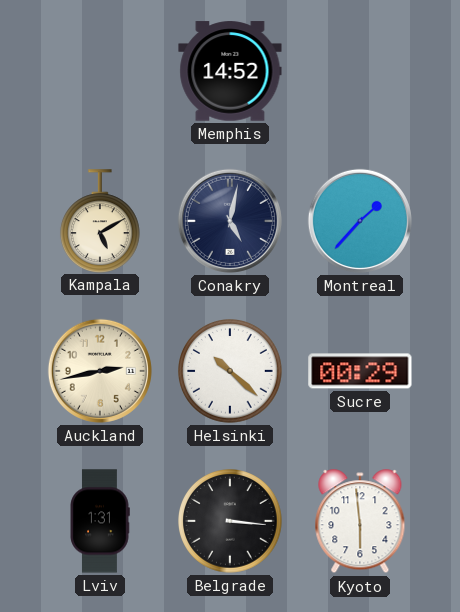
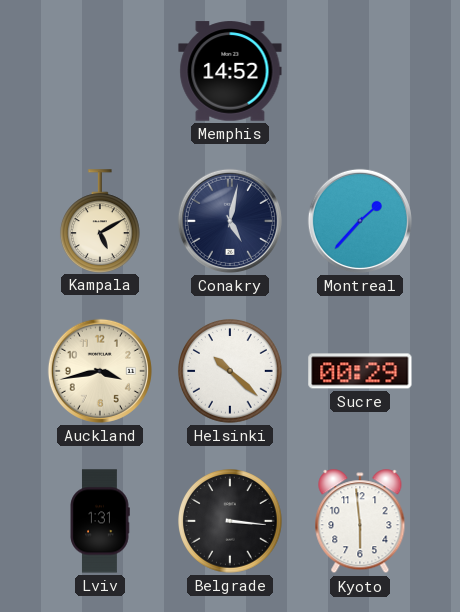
Auckland: 2:43 -> 3:43
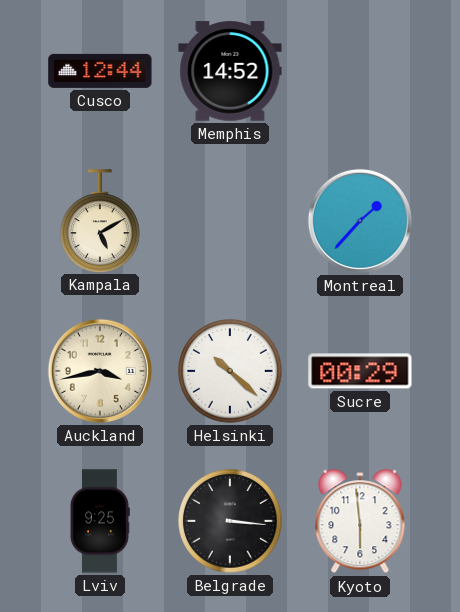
Cusco: none -> 12:44
Conakry: 5:02 -> none
Lviv: 1:31 -> 9:25
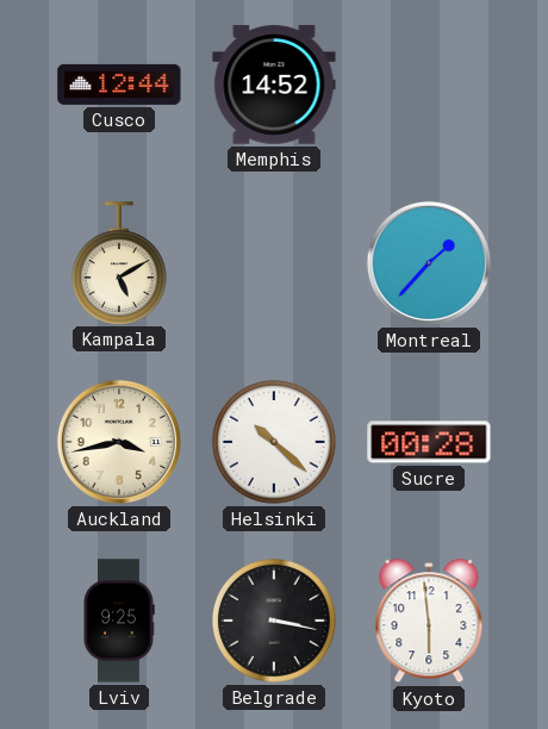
Sucre: 00:29 -> 00:28
Belgrade: 3:16 -> 3:17
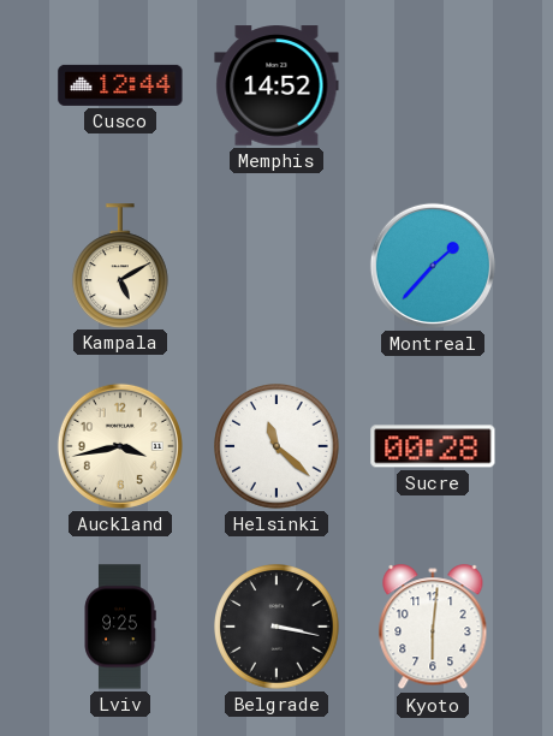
Helsinki: 10:22 -> 11:22
Kyoto: 5:59 -> 6:01
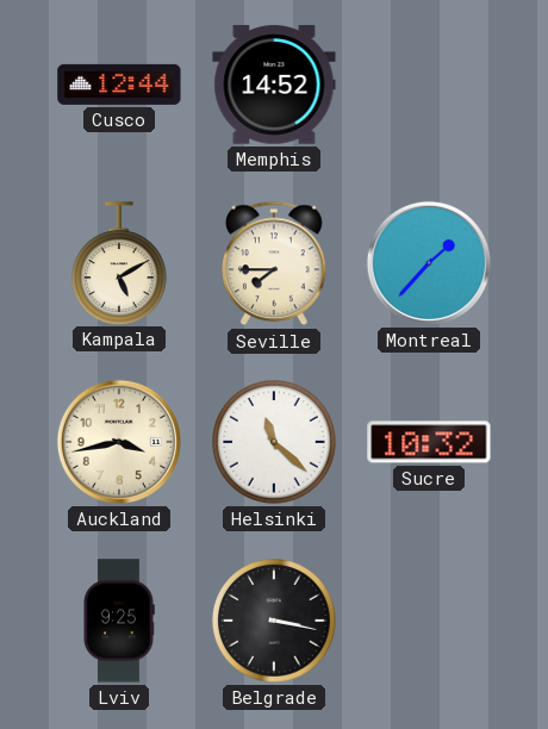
Seville: none -> 7:45
Sucre: 00:28 -> 10:32
Kyoto: 6:01 -> none
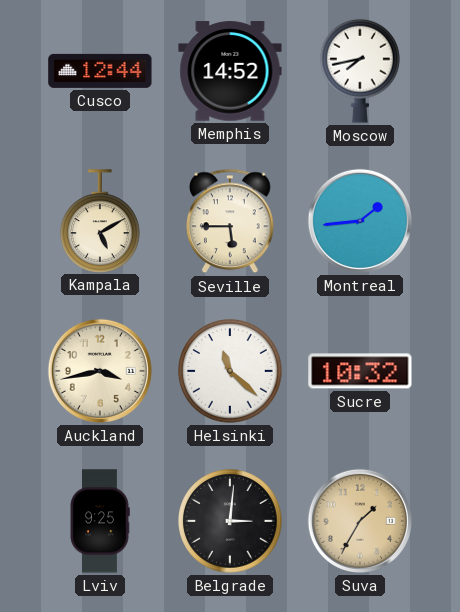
Moscow: none -> 7:43
Seville: 7:45 -> 5:45
Montreal: 1:37 -> 1:44
Belgrade: 3:17 -> 3:01
Suva: none -> 1:35
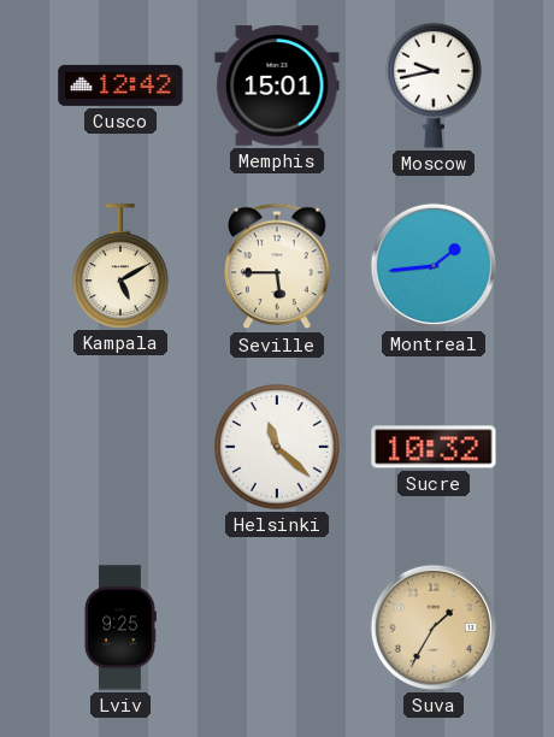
Cusco: 12:44 -> 12:42
Memphis: 14:52 -> 15:01
Moscow: 7:43 -> 9:43
Auckland: 3:43 -> none
Belgrade: 3:01 -> none
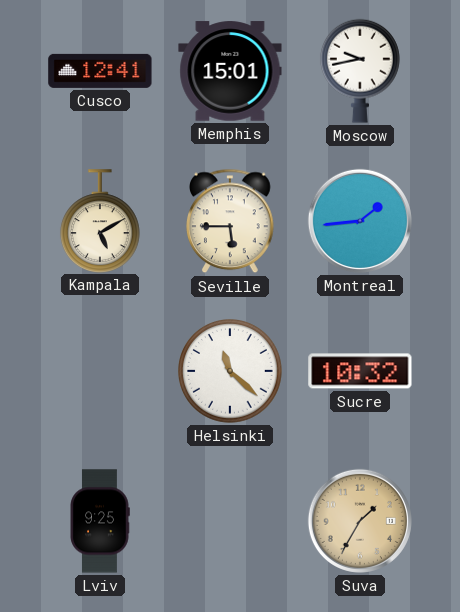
Cusco: 12:42 -> 12:41
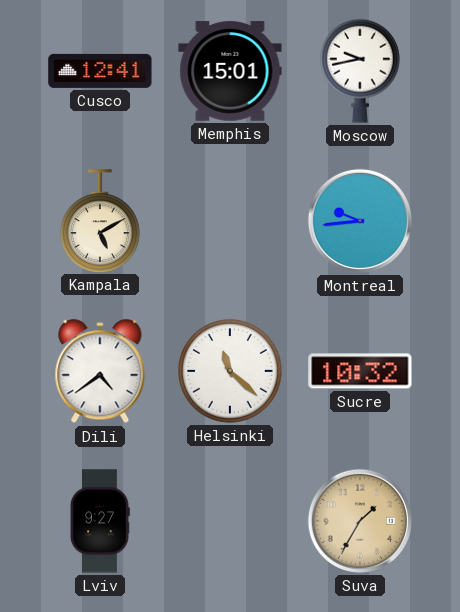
Seville: 5:45 -> none
Montreal: 1:44 -> 9:44
Dili: none -> 4:39
Lviv: 9:25 -> 9:27
